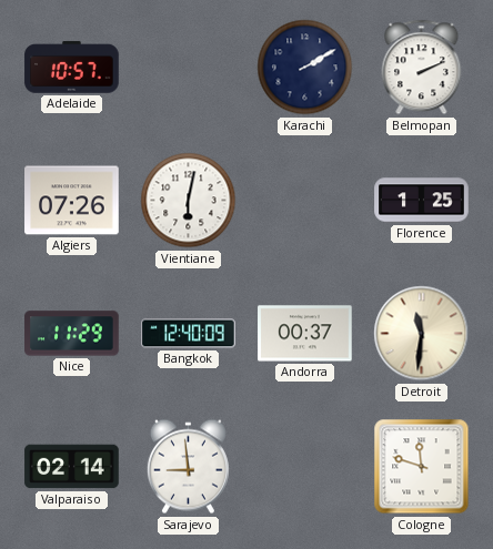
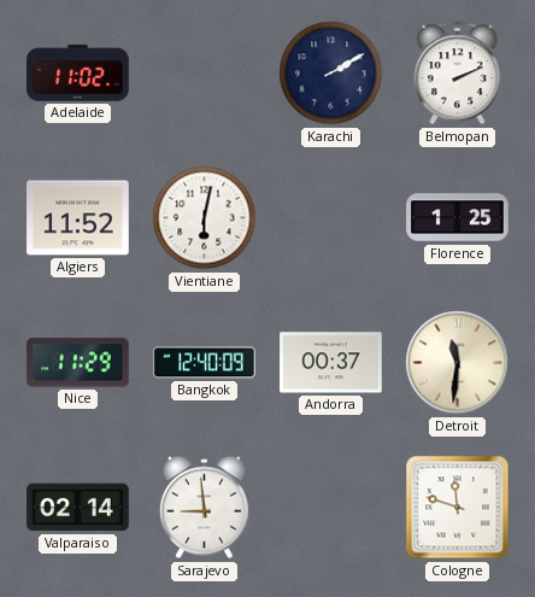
Adelaide: 10:57 -> 11:02
Algiers: 07:26 -> 11:52
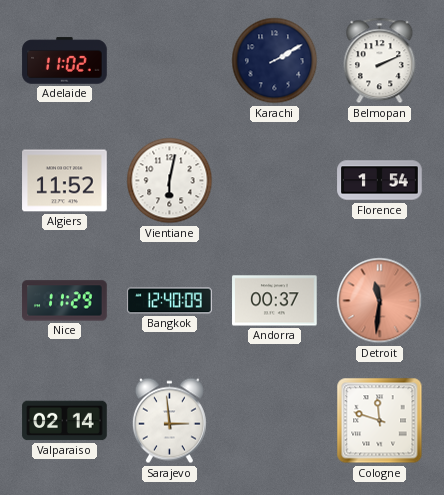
Florence: 1:25 -> 1:54
Detroit dial: cream -> salmon
Sarajevo: 8:59 -> 2:59
